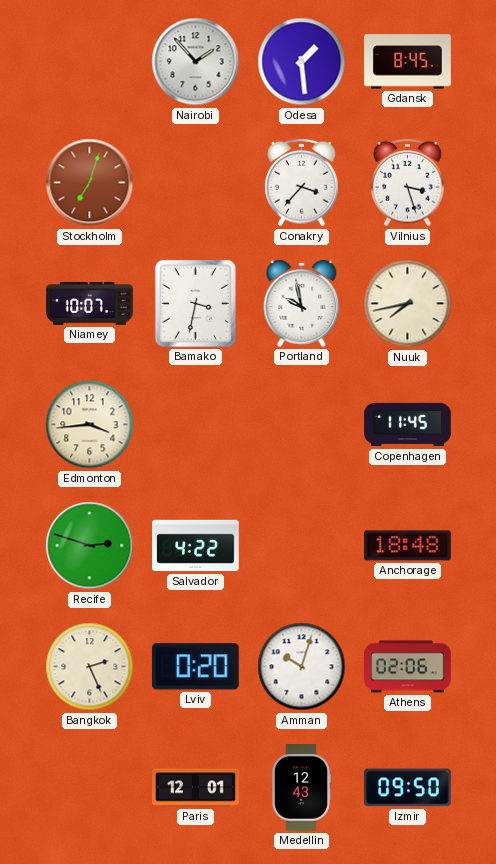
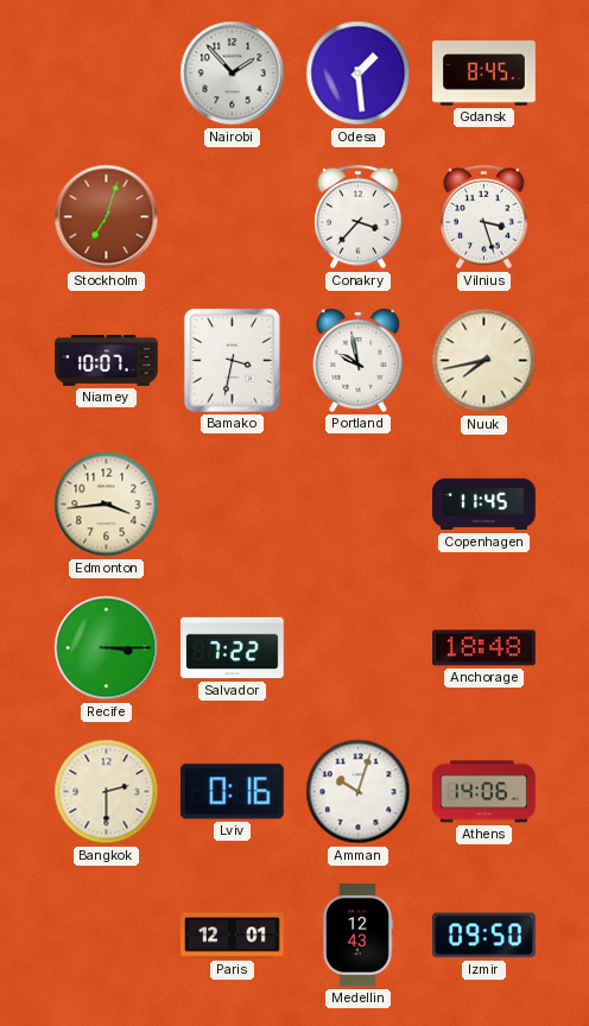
Recife: 2:48 -> 3:15
Salvador: 4:22 -> 7:22
Bangkok: 2:26 -> 2:30
Lviv: 0:20 -> 0:16
Athens: 02:06 -> 14:06
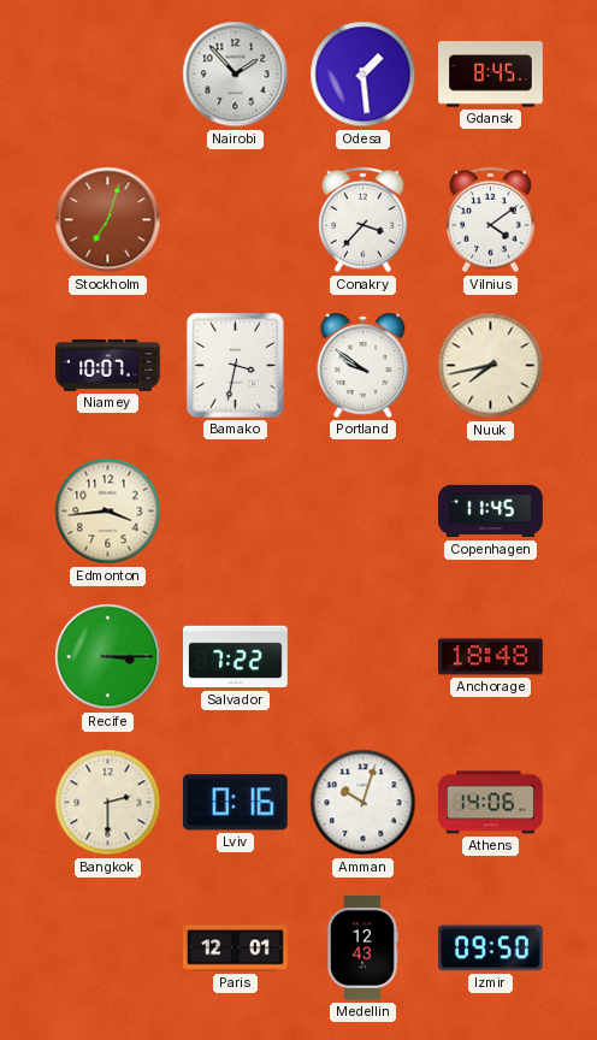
Vilnius: 3:27 -> 4:09
Portland: 9:58 -> 9:51
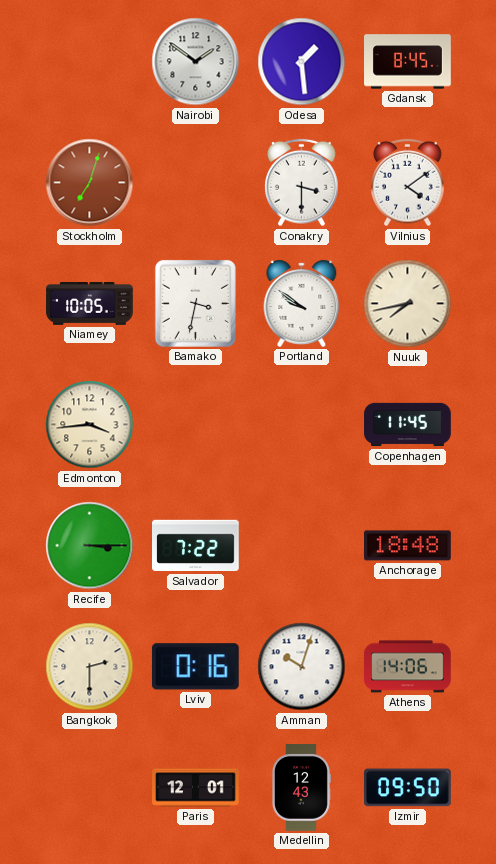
Nairobi: 1:53 -> 1:51
Conakry: 3:37 -> 3:30
Niamey: 10:07 -> 10:05
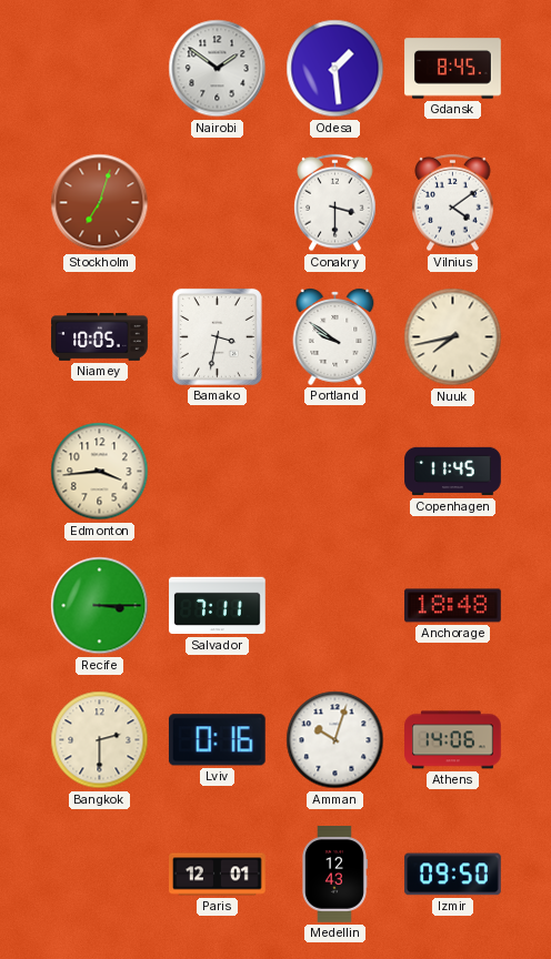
Salvador: 7:22 -> 7:11
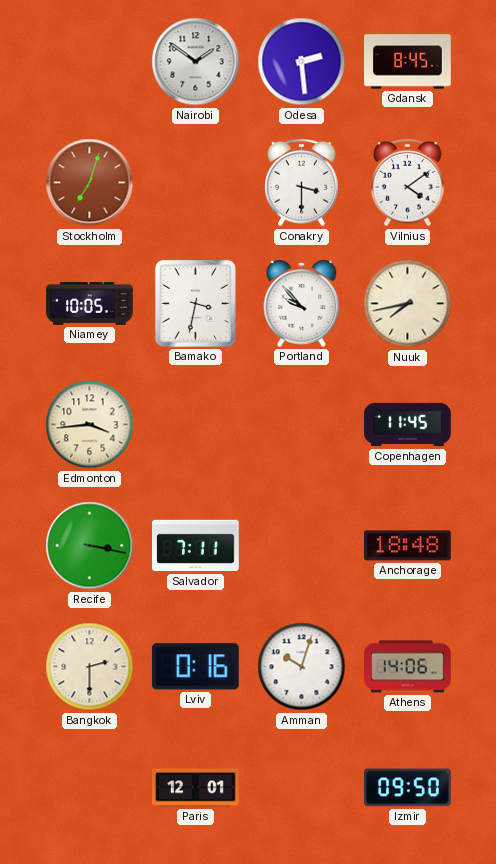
Odesa: 1:29 -> 2:29
Portland: 9:51 -> 9:53
Recife: 3:15 -> 3:17
Medellin: 12:43 -> none
